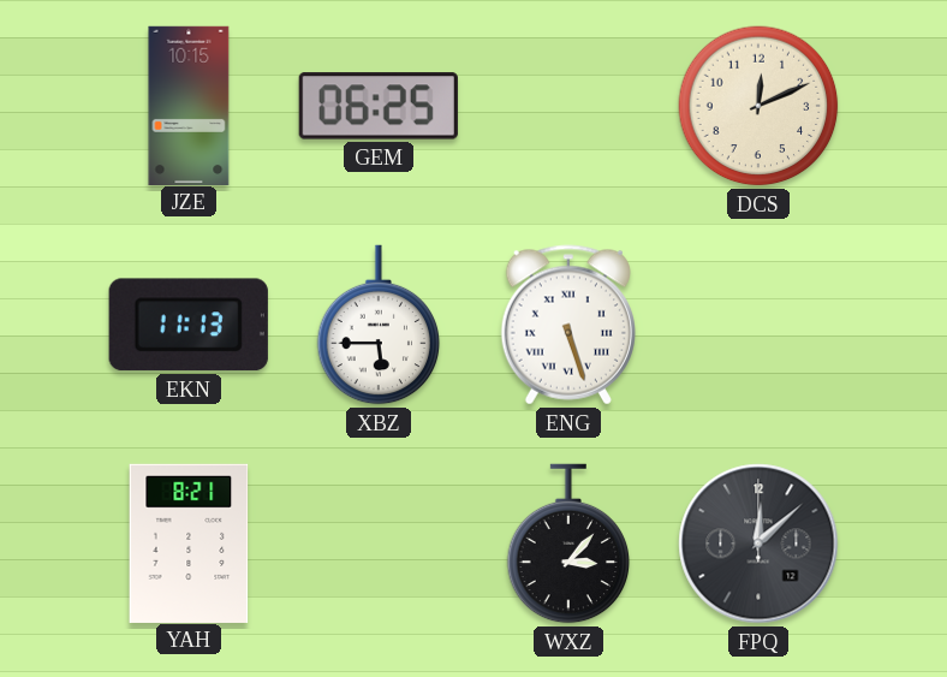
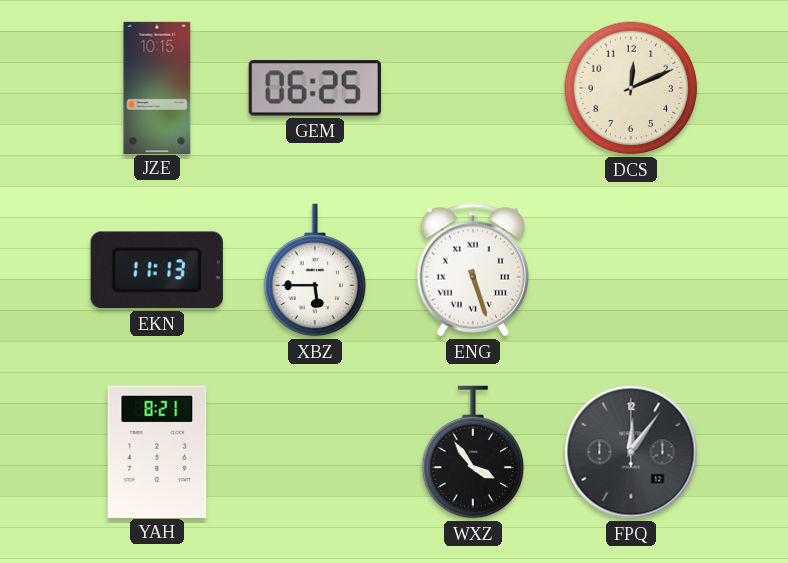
WXZ: 3:07 -> 3:54
FPQ: 12:08 -> 12:06
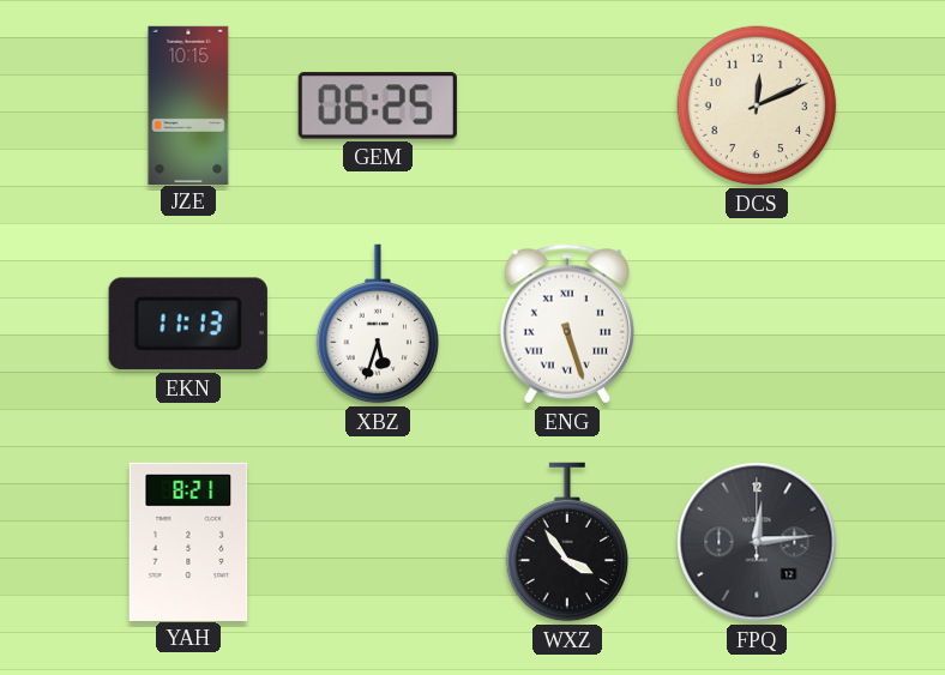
XBZ: 5:45 -> 5:33
FPQ: 12:06 -> 12:14
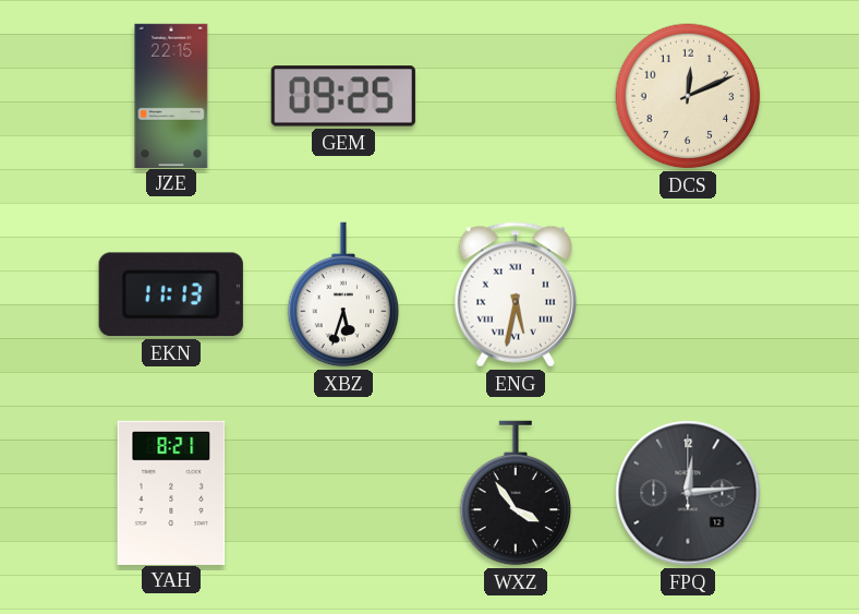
JZE: 10:15 -> 22:15
GEM: 06:25 -> 09:25
ENG: 5:27 -> 5:32
